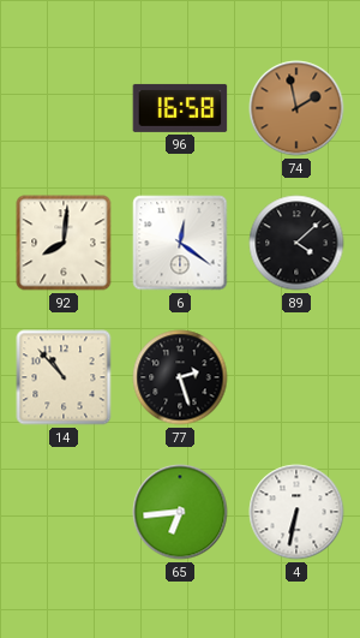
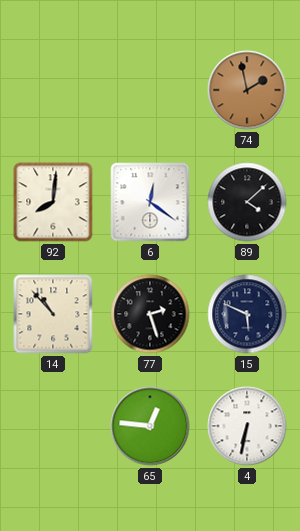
96: 16:58 -> none
15: none -> 5:49
65: 6:44 -> 12:46
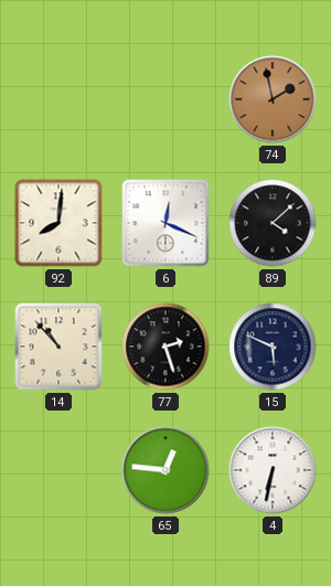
6: 12:21 -> 12:19
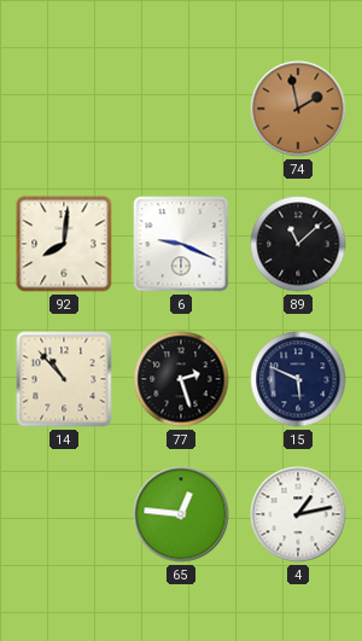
6: 12:19 -> 9:19
89: 4:08 -> 11:08
4: 6:32 -> 1:13
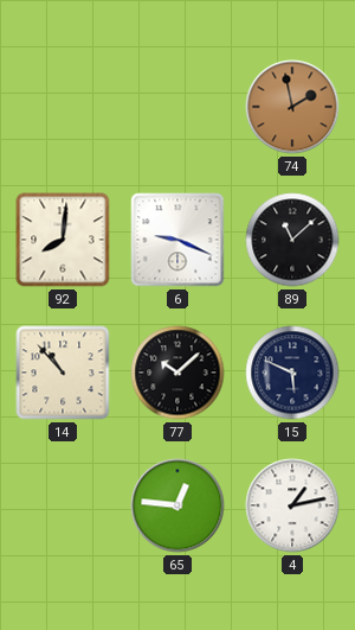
77: 2:27 -> 10:08
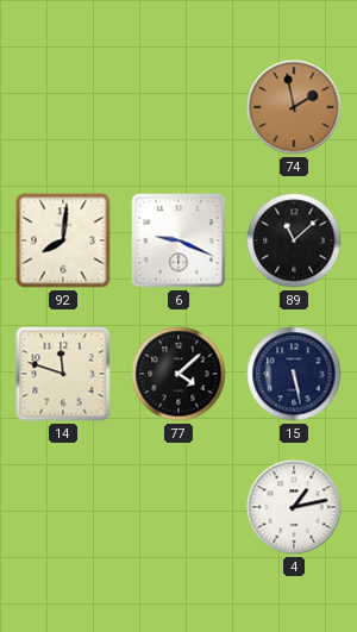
14: 10:53 -> 11:48
77: 10:08 -> 4:08
15: 5:49 -> 5:28
65: 12:46 -> none
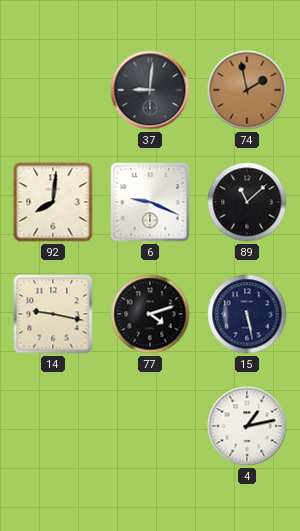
37: none -> 9:01
14: 11:48 -> 9:17
77: 4:08 -> 4:12
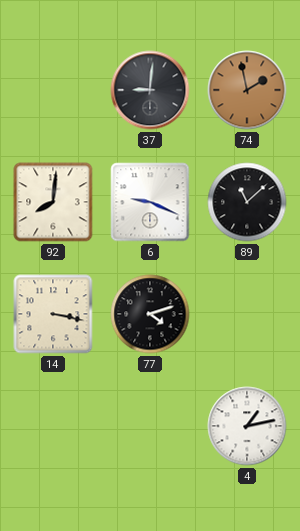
14: 9:17 -> 3:17
15: 5:28 -> none
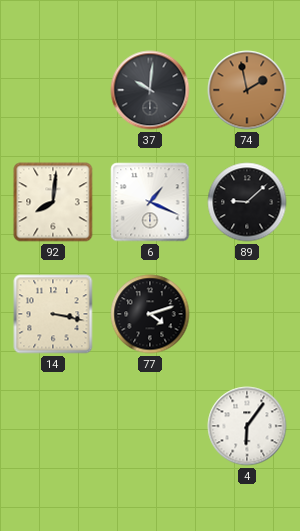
37: 9:01 -> 10:01
6: 9:19 -> 1:19
89: 11:08 -> 9:08
4: 1:13 -> 6:06
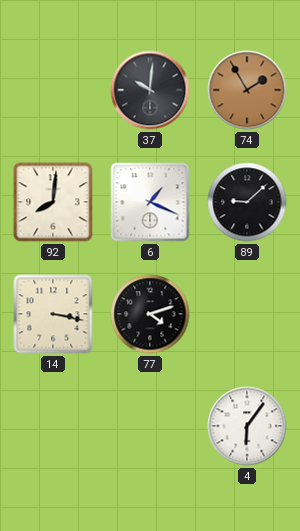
74: 1:58 -> 1:55
